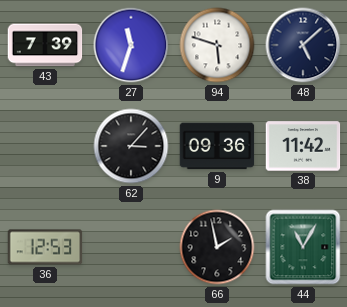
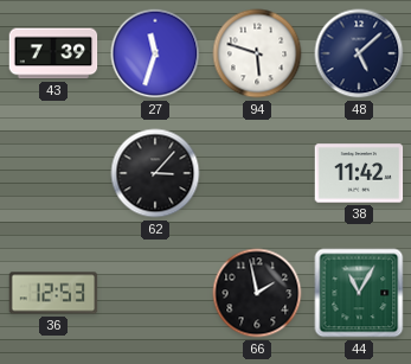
9: 09:36 -> none
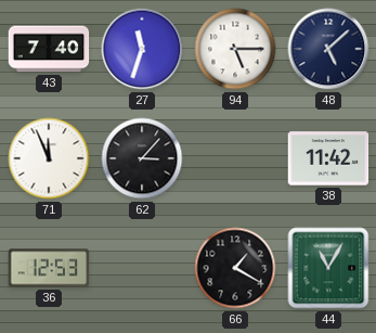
43: 7:39 -> 7:40
94: 5:48 -> 5:15
71: none -> 11:56
66: 1:58 -> 1:20
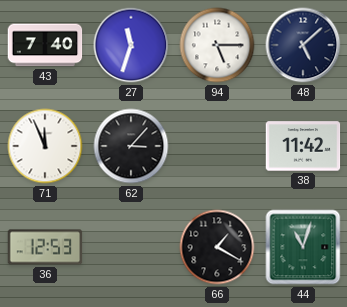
44: 11:05 -> 11:03
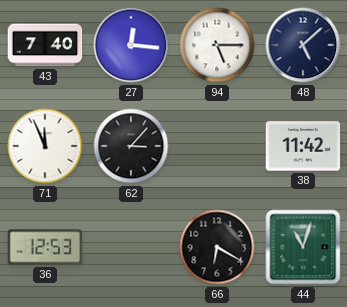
27: 11:33 -> 12:16
66: 1:20 -> 6:20
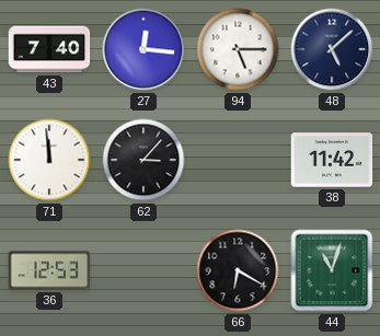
71: 11:56 -> 11:59
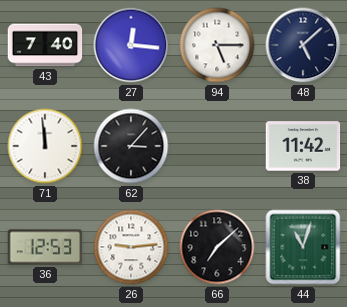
26: none -> 9:14
66: 6:20 -> 7:08
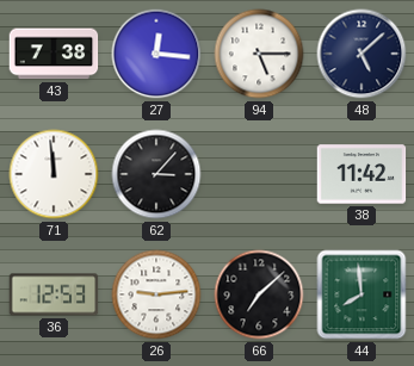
43: 7:40 -> 7:38
44: 11:03 -> 7:59
